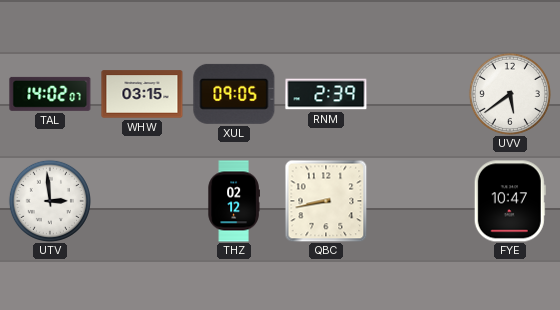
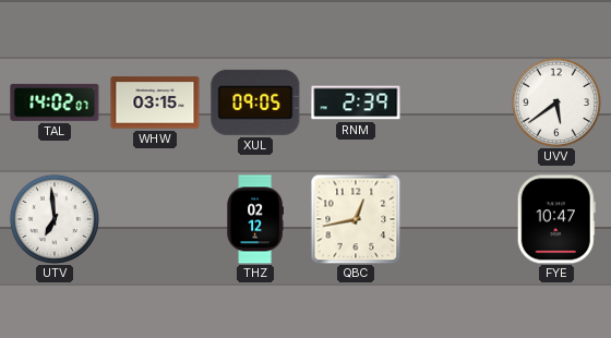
UTV: 2:59 -> 6:59
QBC: 8:43 -> 12:43
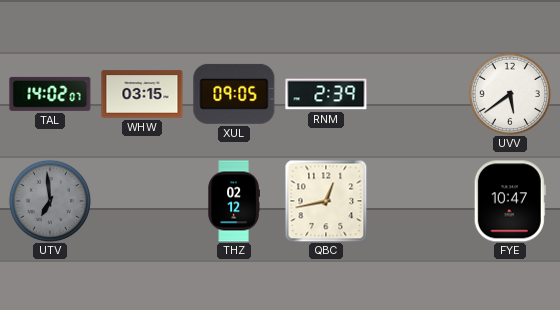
UTV dial: white -> grey
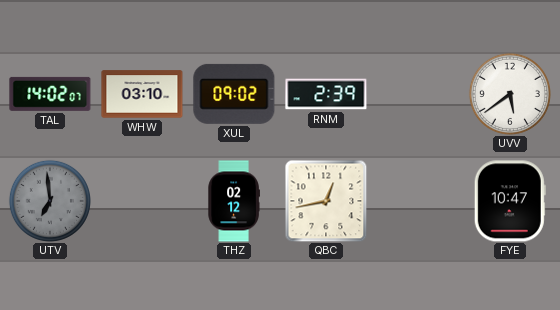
WHW: 03:15 -> 03:10
XUL: 09:05 -> 09:02
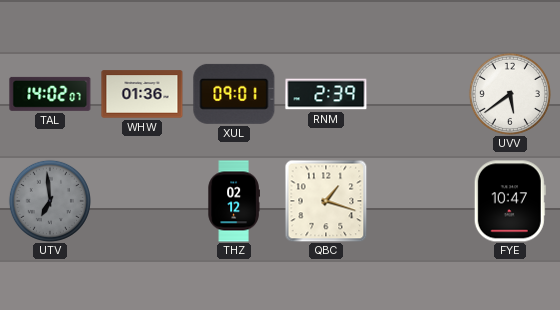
WHW: 03:10 -> 01:36
XUL: 09:02 -> 09:01
QBC: 12:43 -> 1:18
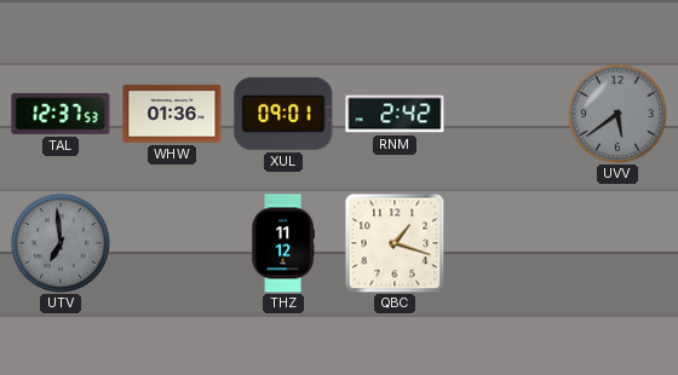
TAL: 14:02 -> 12:37
RNM: 2:39 -> 2:42
UVV dial: white -> grey
THZ: 02:12 -> 11:12
FYE: 10:47 -> none
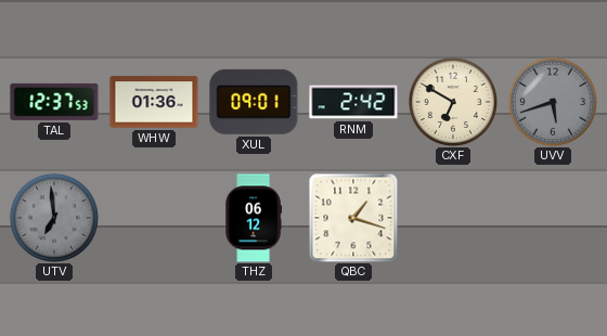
CXF: none -> 6:50
UVV: 5:39 -> 5:42
THZ: 11:12 -> 06:12
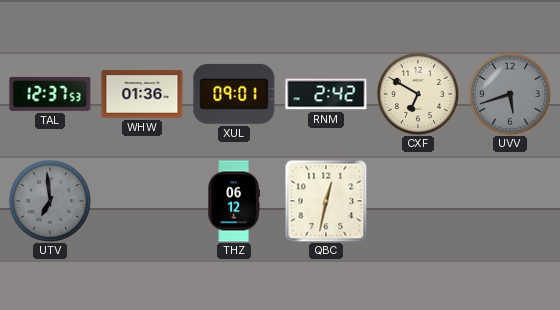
QBC: 1:18 -> 12:32
